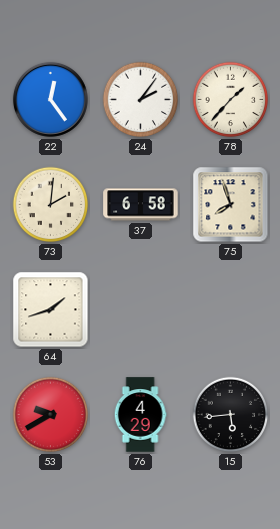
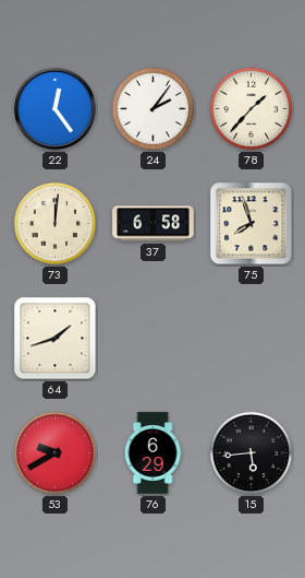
73: 2:01 -> 12:01
76: 4:29 -> 6:29
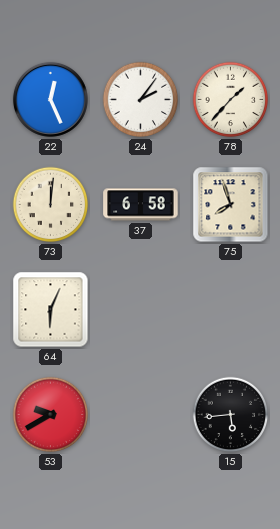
22: 12:24 -> 12:26
64: 1:42 -> 6:04
76: 6:29 -> none
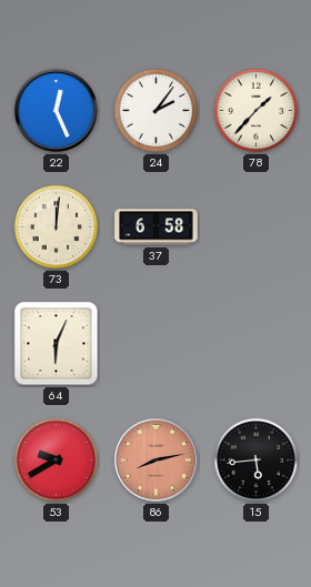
75: 7:57 -> none
86: none -> 8:13
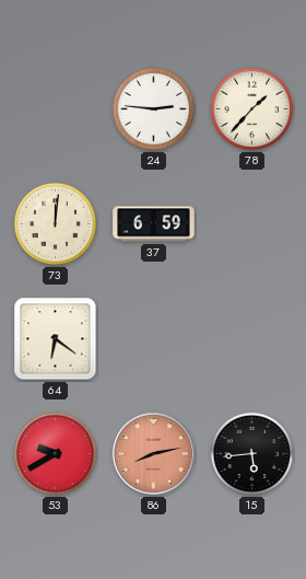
22: 12:26 -> none
24: 2:06 -> 2:46
37: 6:58 -> 6:59
64: 6:04 -> 6:21
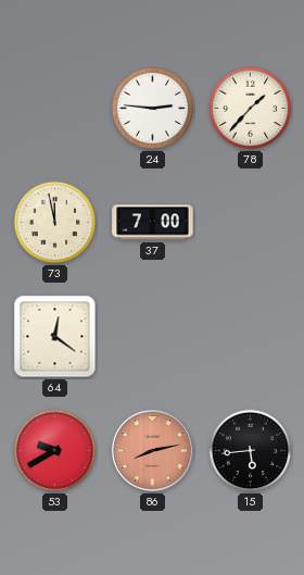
73: 12:01 -> 11:58
37: 6:59 -> 7:00
64: 6:21 -> 12:21
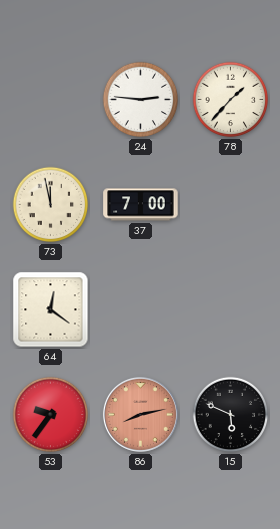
53: 9:40 -> 9:36
15: 5:44 -> 5:49
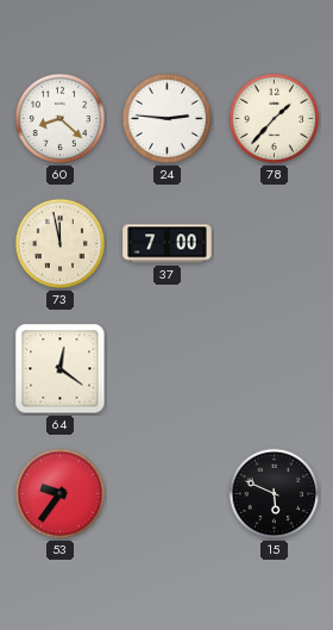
60: none -> 8:22
86: 8:13 -> none
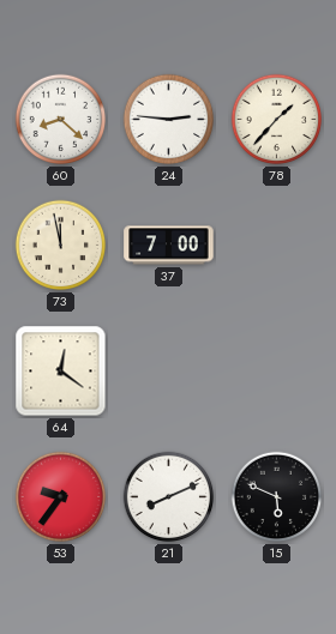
21: none -> 8:11
